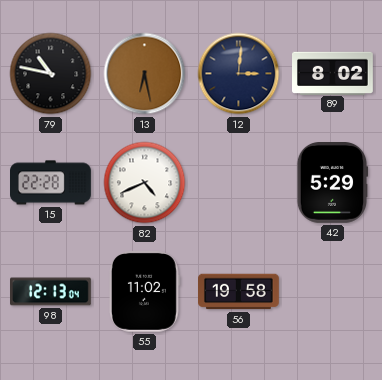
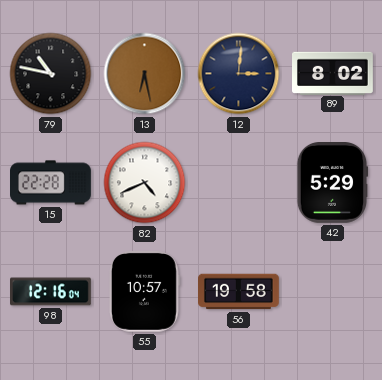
98: 12:13 -> 12:16
55: 11:02 -> 10:57
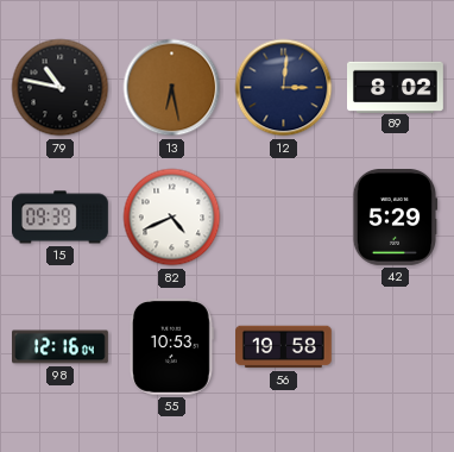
15: 22:28 -> 09:39
55: 10:57 -> 10:53
